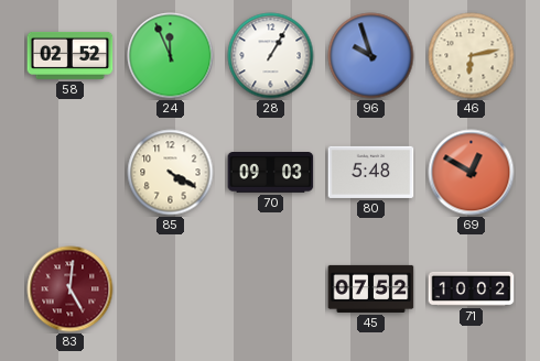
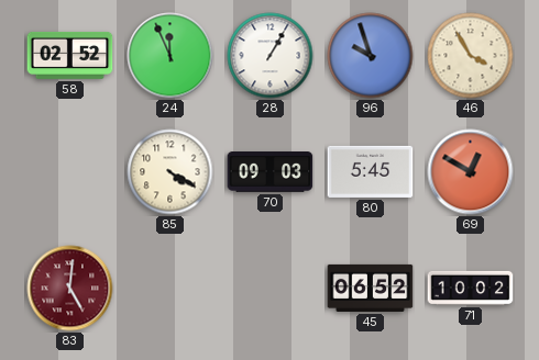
46: 6:13 -> 3:55
80: 5:48 -> 5:45
45: 07:52 -> 06:52
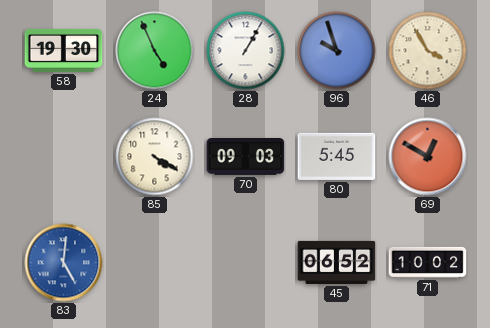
58: 02:52 -> 19:30
24: 11:56 -> 4:56
83 dial: burgundy -> blue
